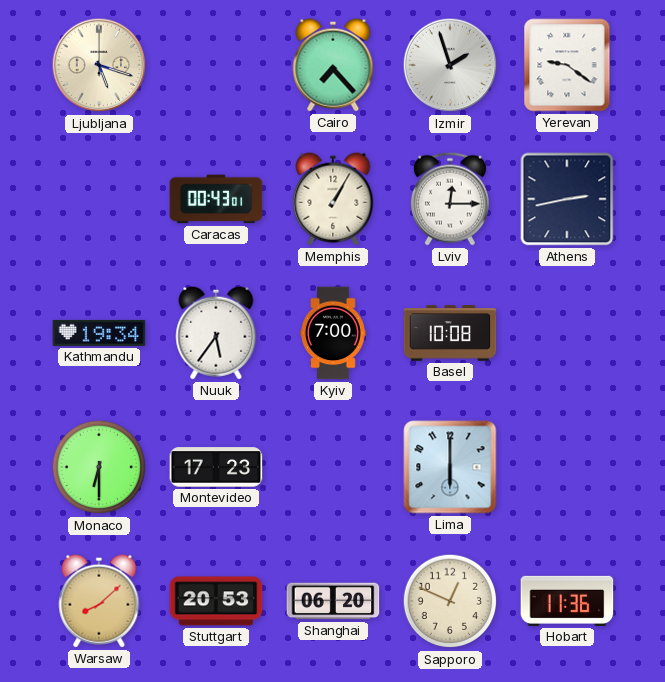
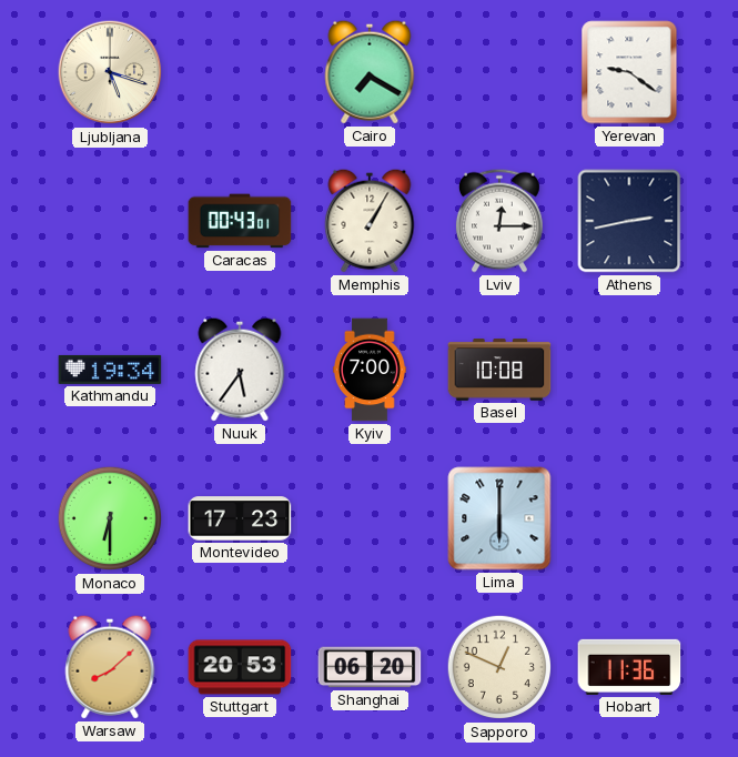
Cairo: 7:23 -> 7:20
Izmir: 1:57 -> none
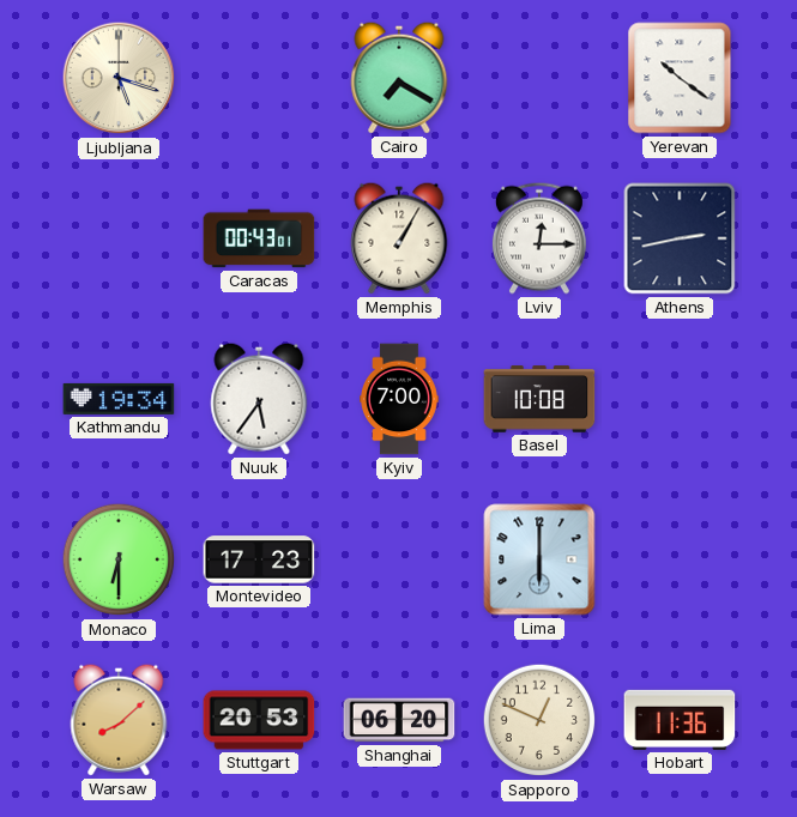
Yerevan: 9:21 -> 10:21
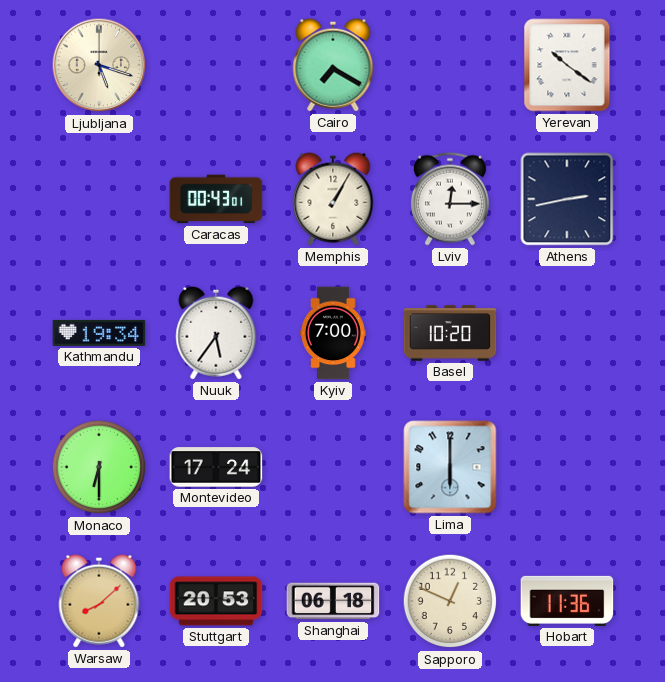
Basel: 10:08 -> 10:20
Montevideo: 17:23 -> 17:24
Shanghai: 06:20 -> 06:18
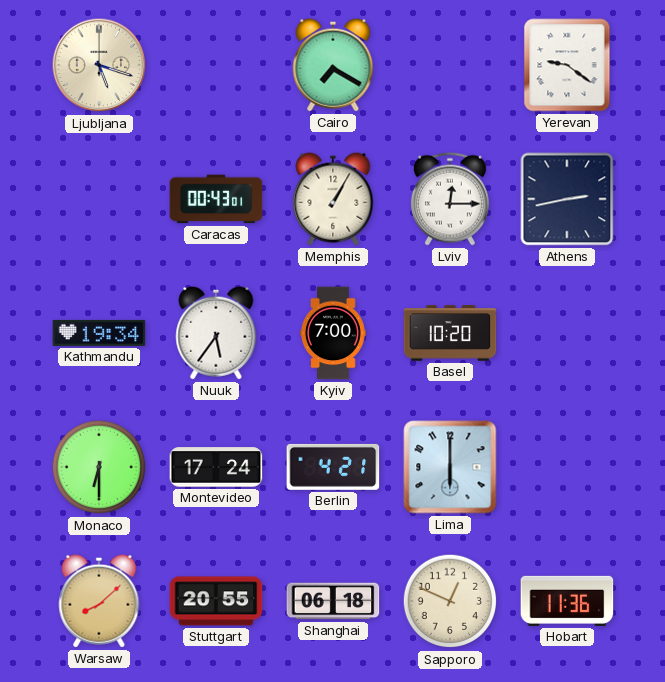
Yerevan: 10:21 -> 9:21
Berlin: none -> 4:21
Stuttgart: 20:53 -> 20:55
